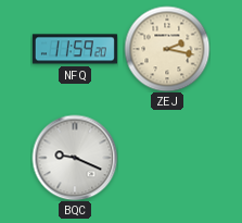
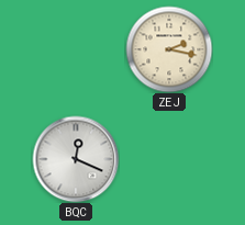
NFQ: 11:59 -> none
BQC: 9:19 -> 12:19
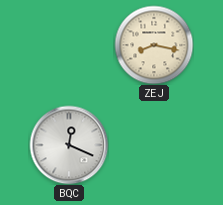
ZEJ: 2:17 -> 8:17
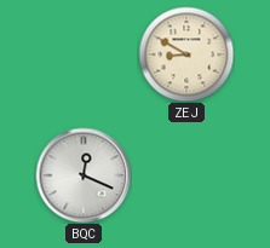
ZEJ: 8:17 -> 8:50
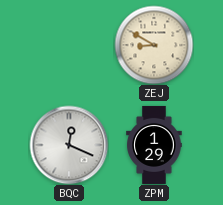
ZPM: none -> 1:29
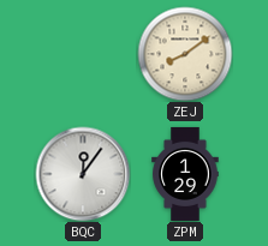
ZEJ: 8:50 -> 8:09
BQC: 12:19 -> 12:06
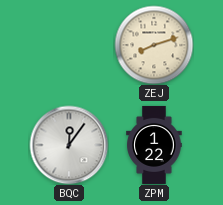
ZEJ: 8:09 -> 8:12
ZPM: 1:29 -> 1:22
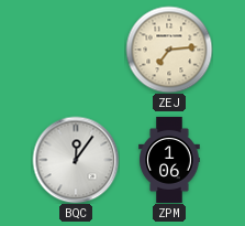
ZEJ: 8:12 -> 7:14
ZPM: 1:22 -> 1:06
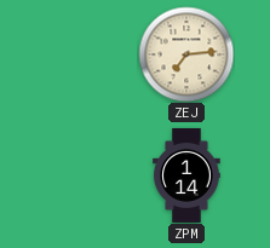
BQC: 12:06 -> none
ZPM: 1:06 -> 1:14
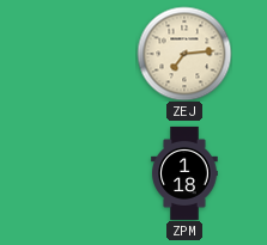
ZPM: 1:14 -> 1:18
